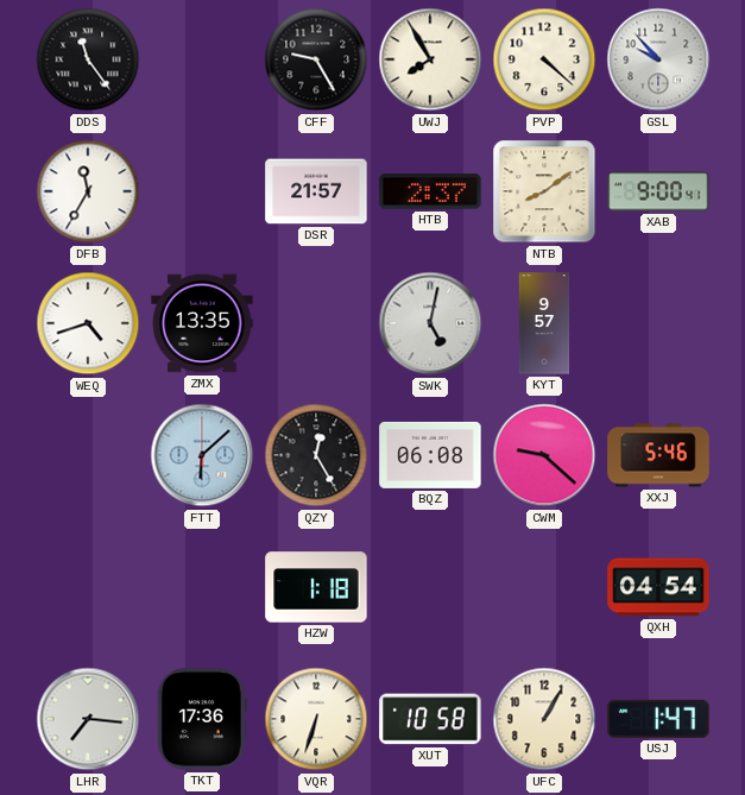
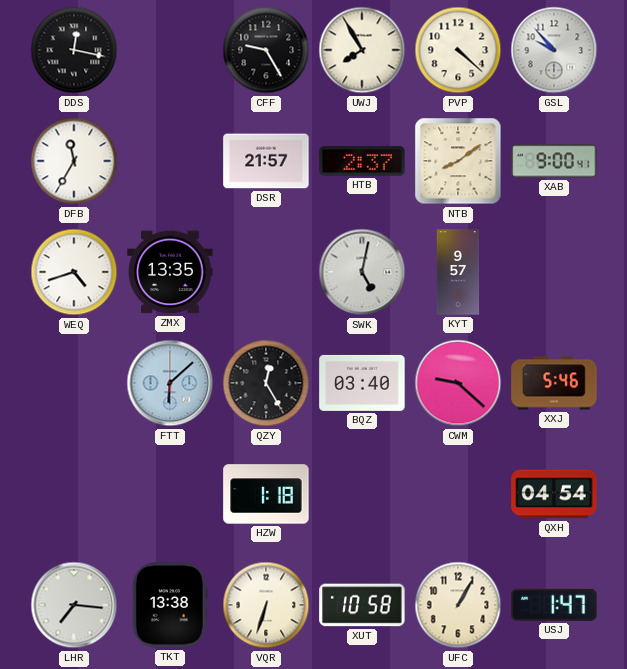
DDS: 11:24 -> 12:17
BQZ: 06:08 -> 03:40
TKT: 17:36 -> 13:38
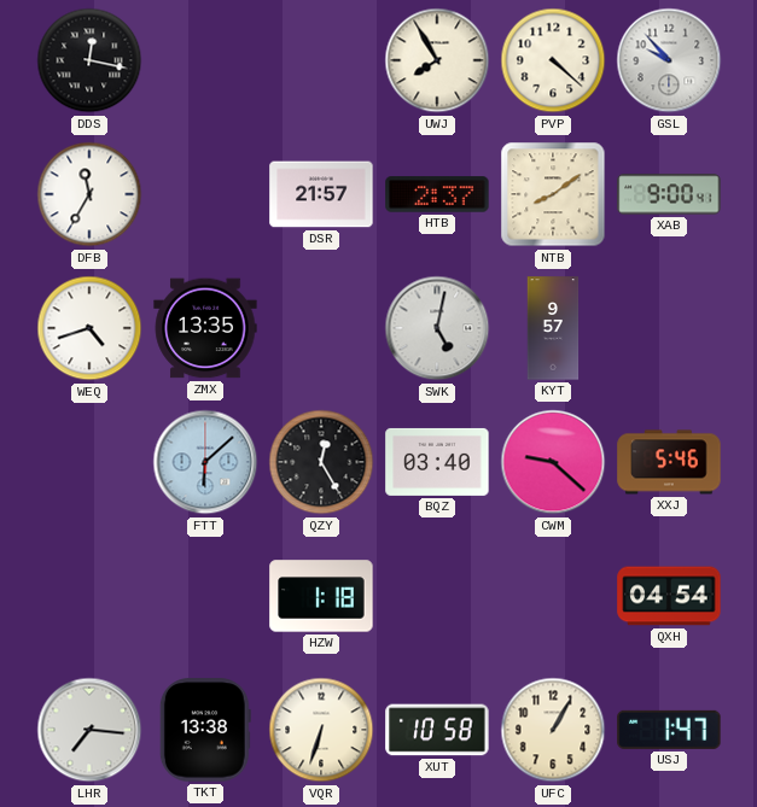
CFF: 9:25 -> none
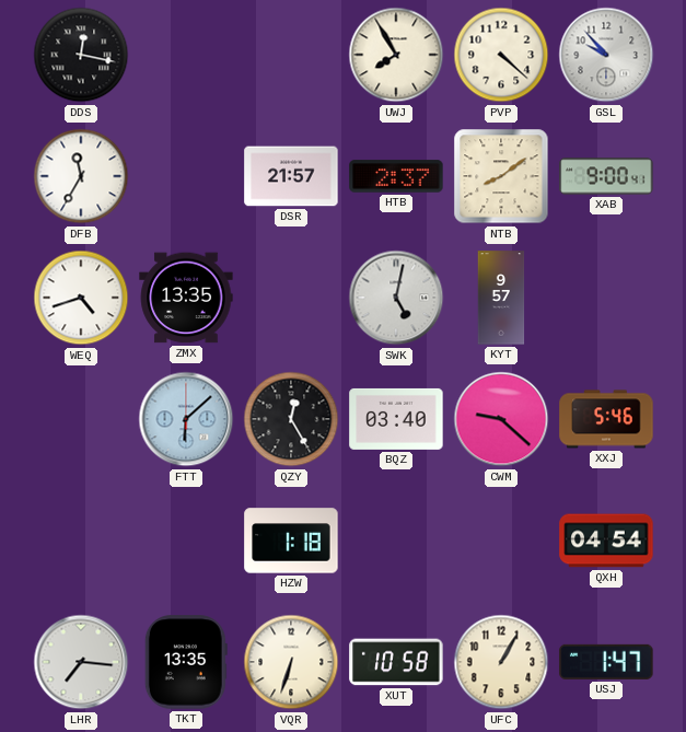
TKT: 13:38 -> 13:35
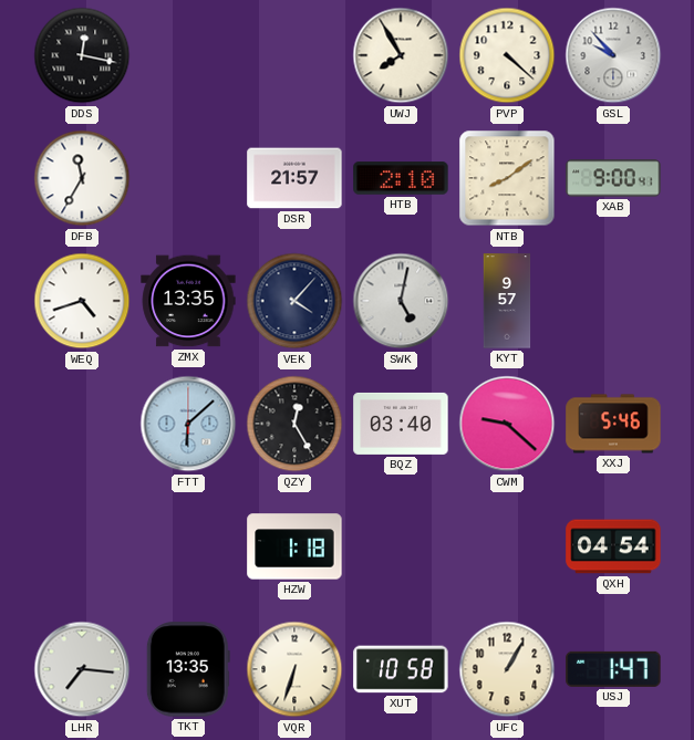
HTB: 2:37 -> 2:10
VEK: none -> 4:07
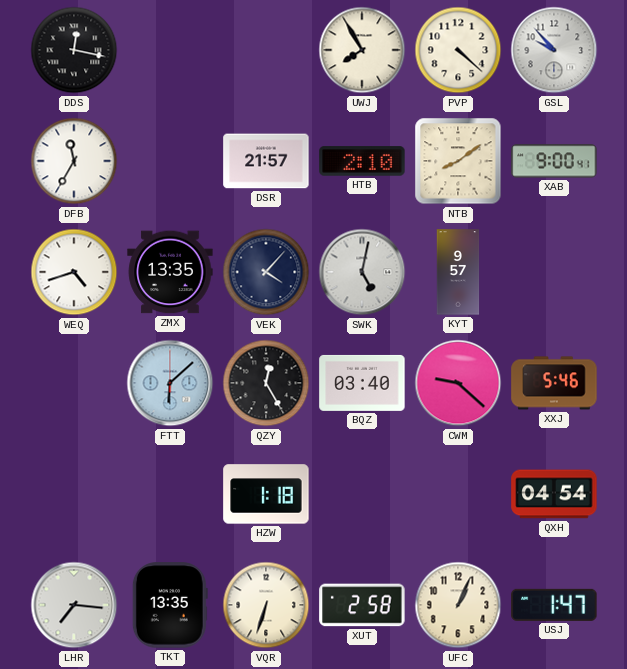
XUT: 10:58 -> 2:58
UFC: 1:05 -> 1:04
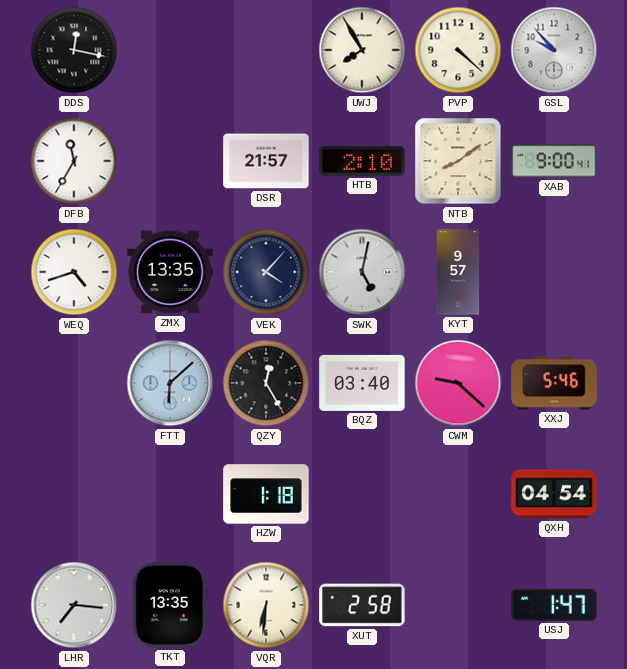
VQR: 6:33 -> 6:31
UFC: 1:04 -> none
